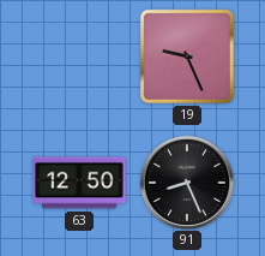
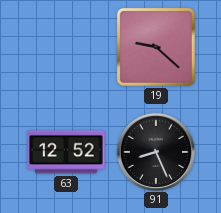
19: 9:26 -> 9:22
63: 12:50 -> 12:52
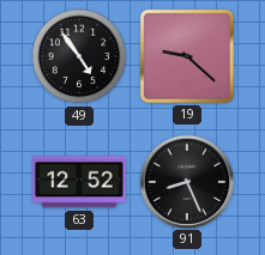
49: none -> 4:54
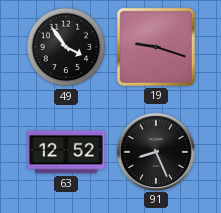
49: 4:54 -> 3:54
19: 9:22 -> 9:18
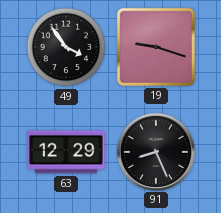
63: 12:52 -> 12:29
